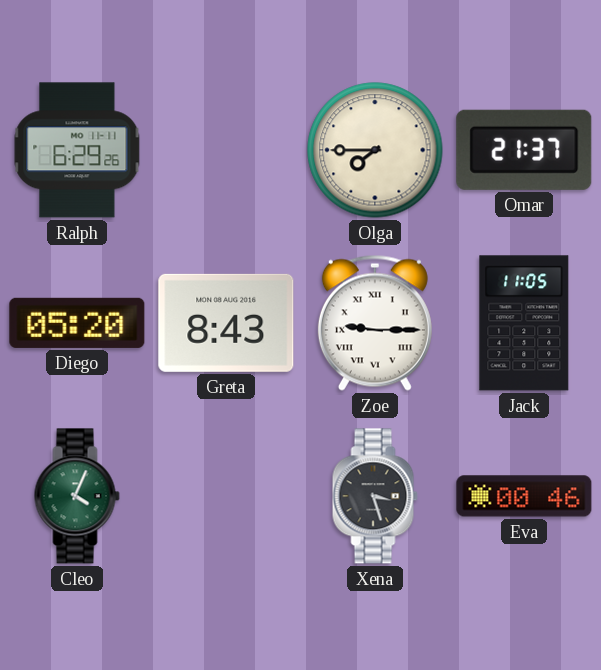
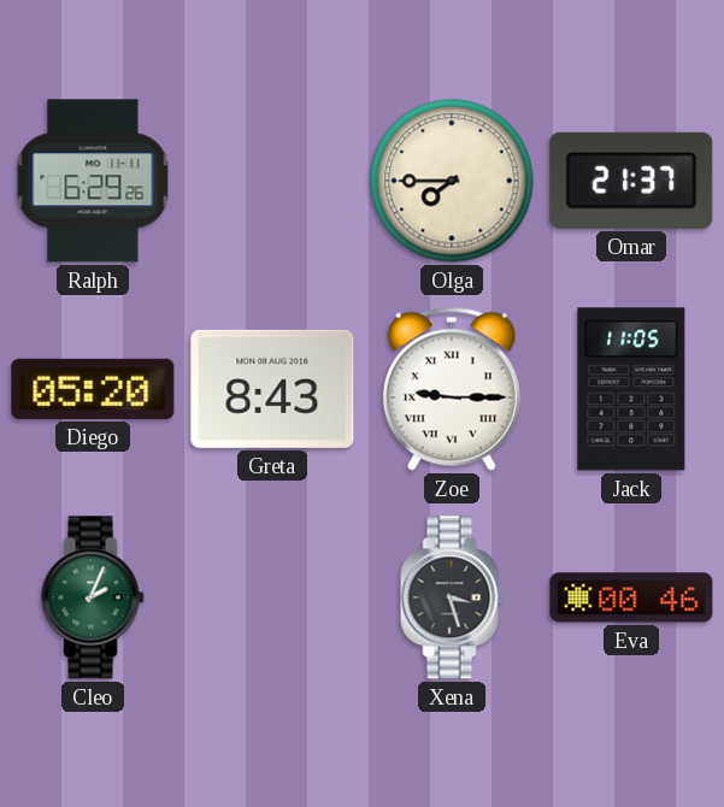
Cleo: 4:04 -> 2:04
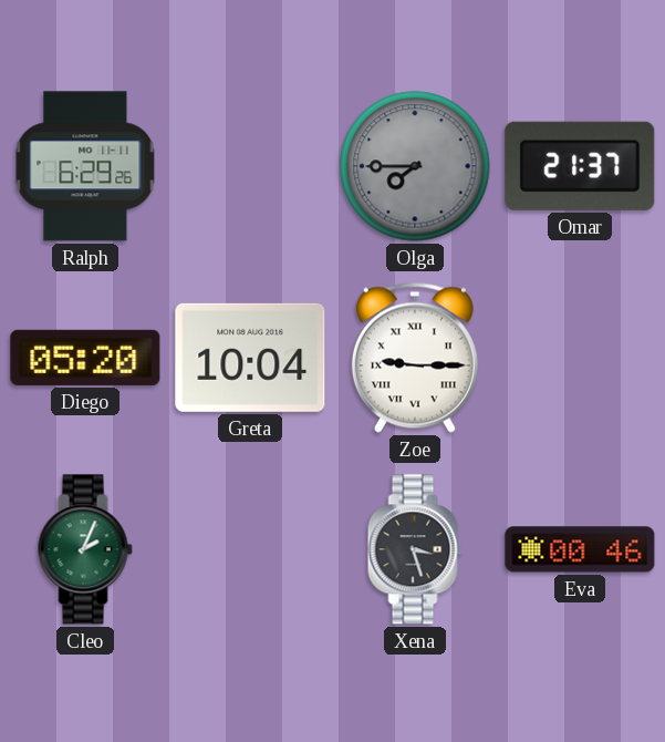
Olga dial: cream -> grey
Greta: 8:43 -> 10:04
Jack: 11:05 -> none
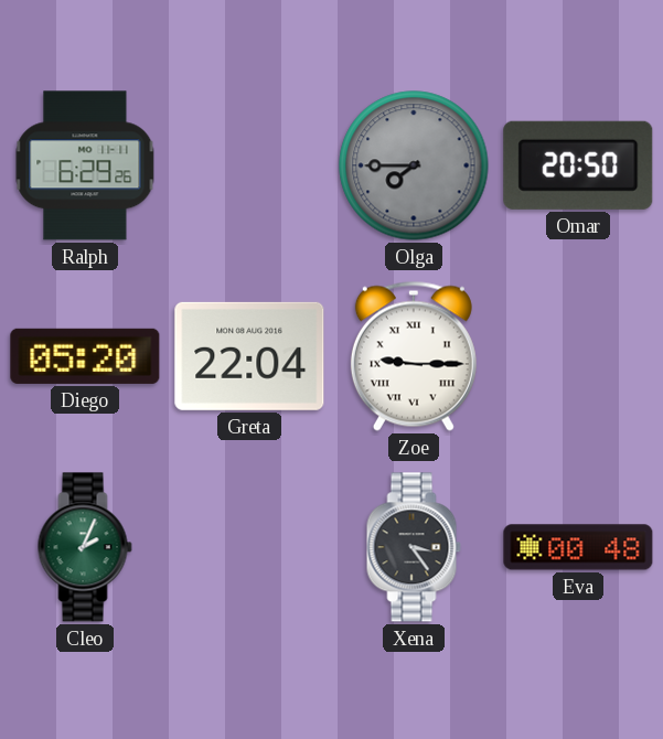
Omar: 21:37 -> 20:50
Greta: 10:04 -> 22:04
Xena: 3:27 -> 3:24
Eva: 00:46 -> 00:48
